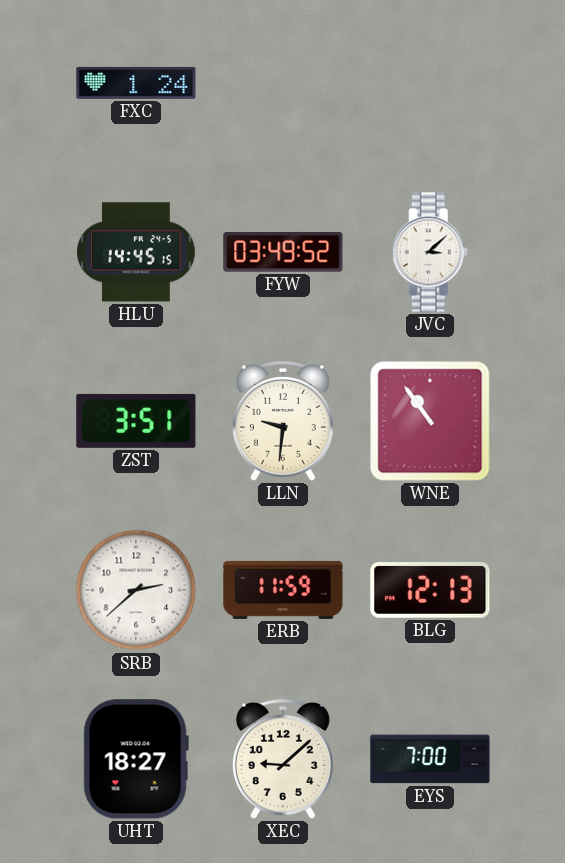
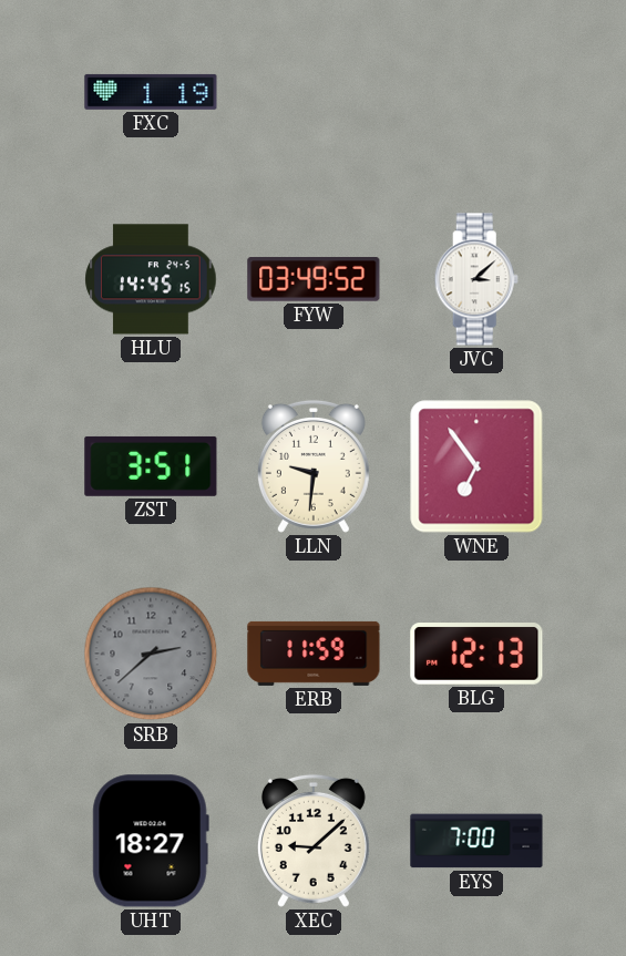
FXC: 1:24 -> 1:19
WNE: 10:54 -> 6:54
SRB dial: white -> grey
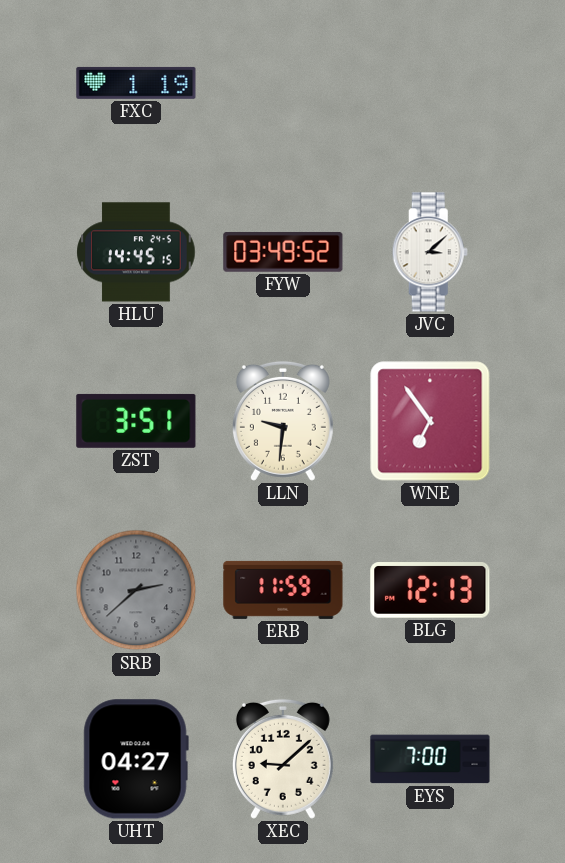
UHT: 18:27 -> 04:27
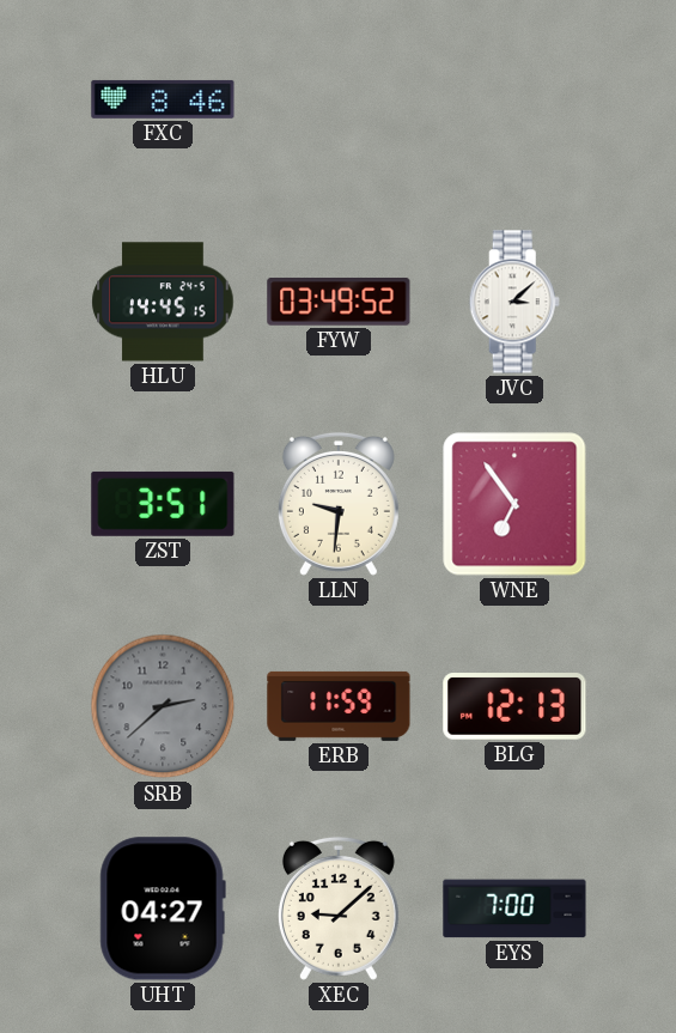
FXC: 1:19 -> 8:46
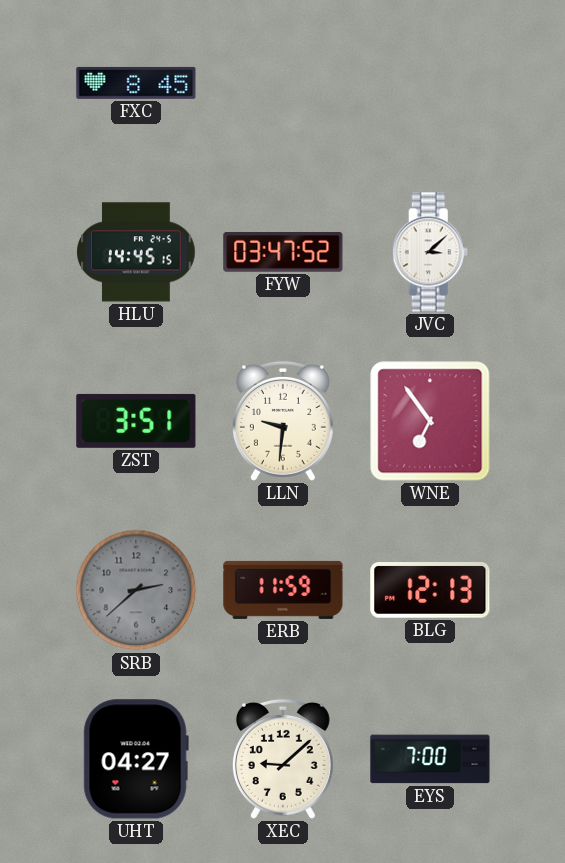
FXC: 8:46 -> 8:45
FYW: 03:49 -> 03:47
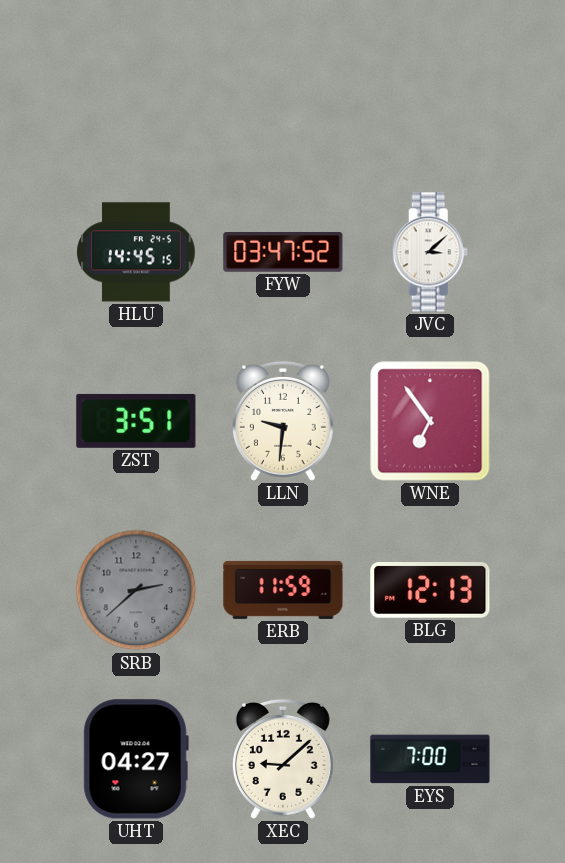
FXC: 8:45 -> none
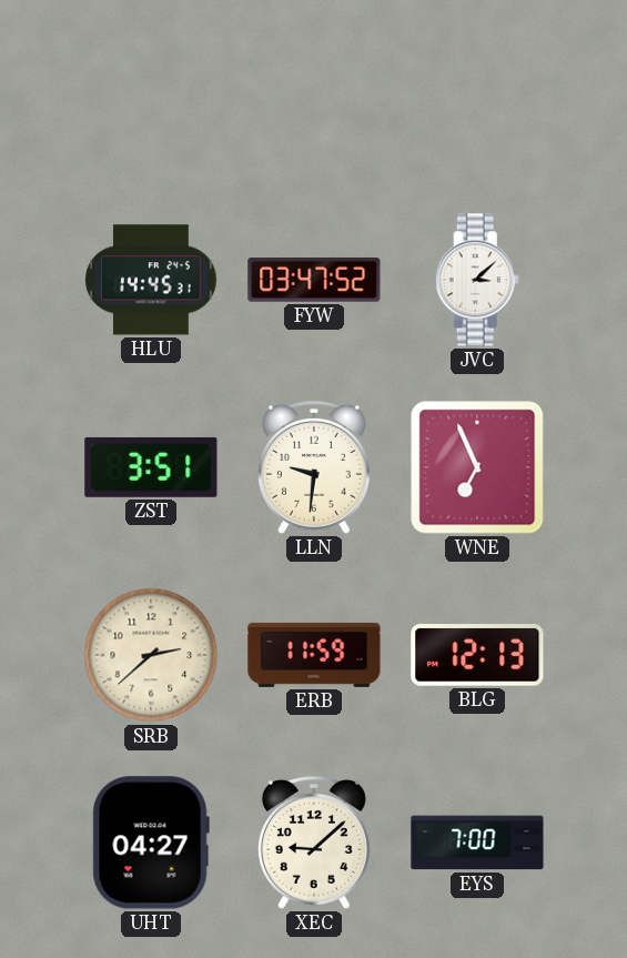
HLU: 14:45:15 -> 14:45:31
WNE: 6:54 -> 6:56
SRB dial: grey -> cream
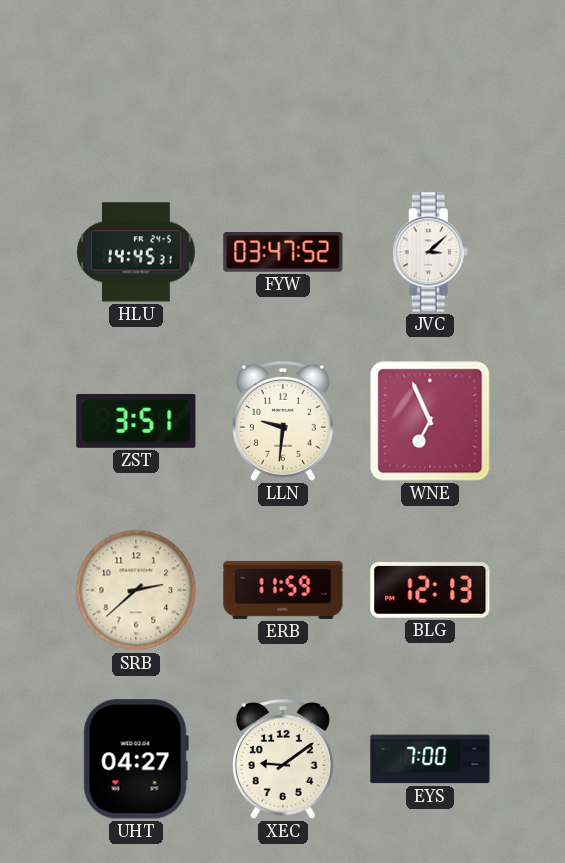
XEC: 9:08 -> 9:09
